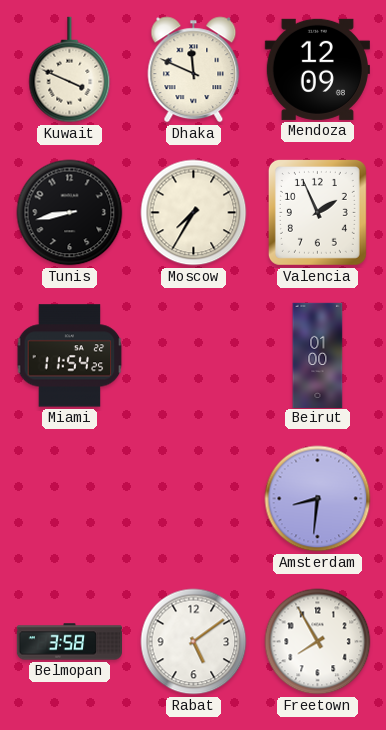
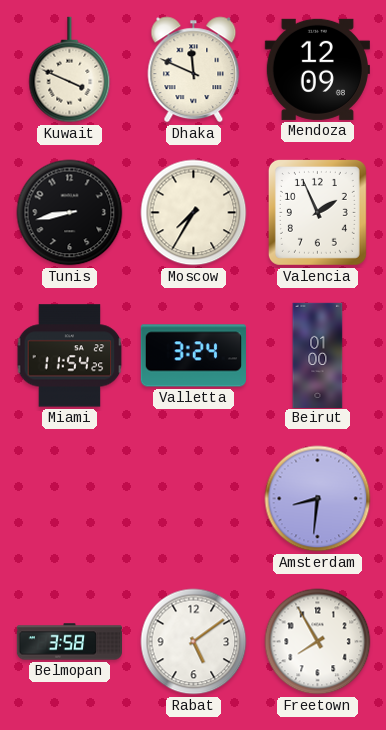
Valletta: none -> 3:24
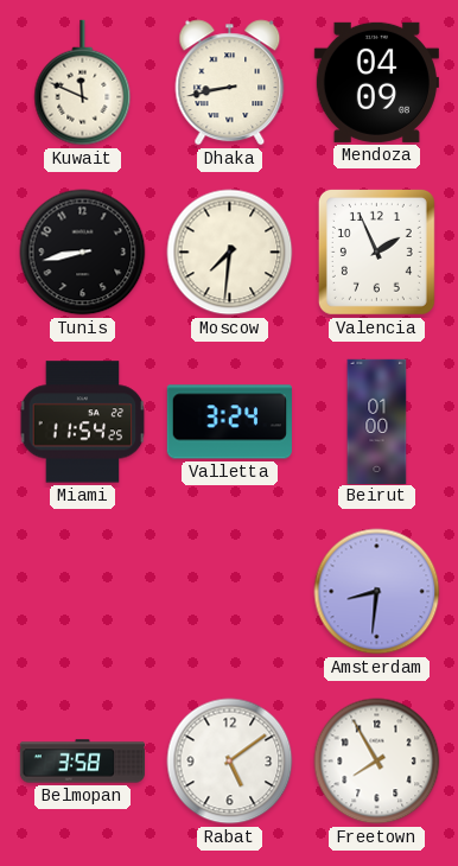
Kuwait: 3:49 -> 11:49
Dhaka: 11:49 -> 8:43
Mendoza: 12:09 -> 04:09
Moscow: 7:35 -> 7:31
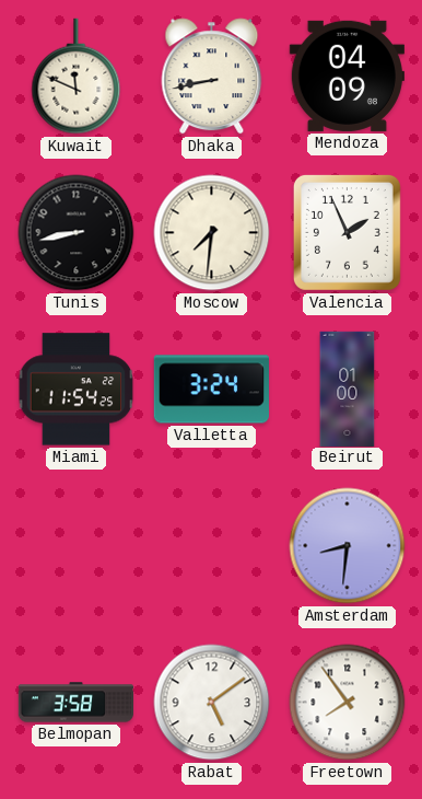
Freetown: 7:55 -> 7:54
